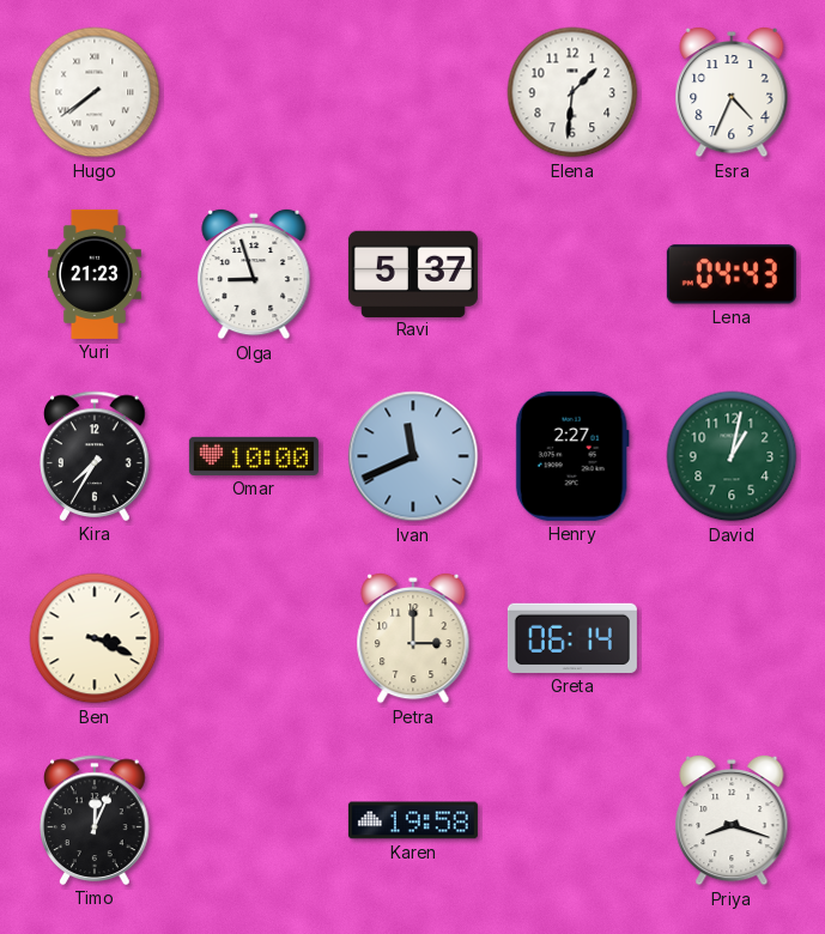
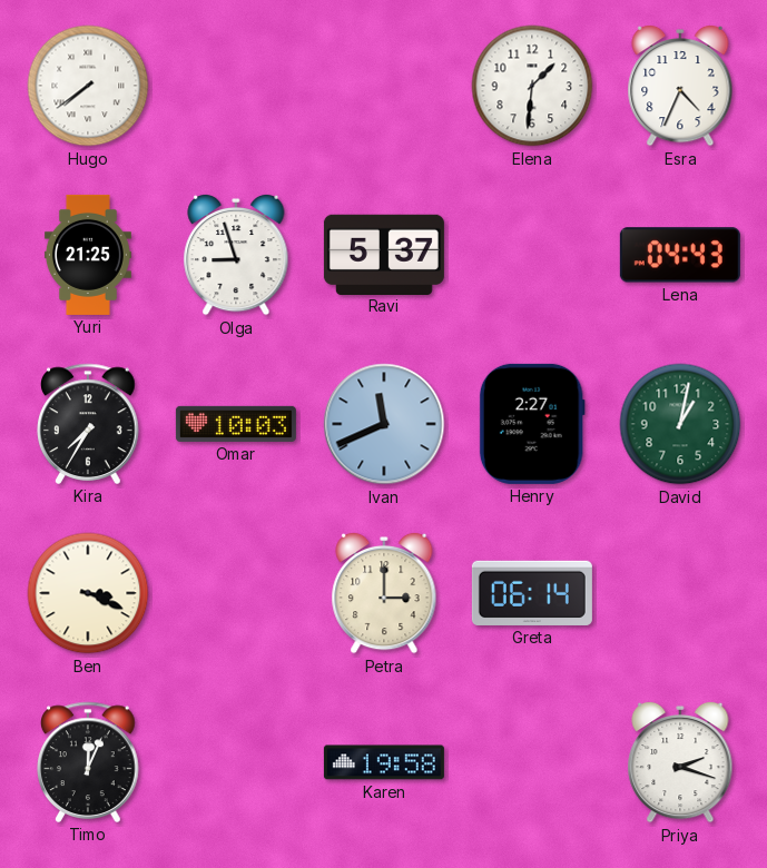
Yuri: 21:23 -> 21:25
Omar: 10:00 -> 10:03
Priya: 8:18 -> 2:18
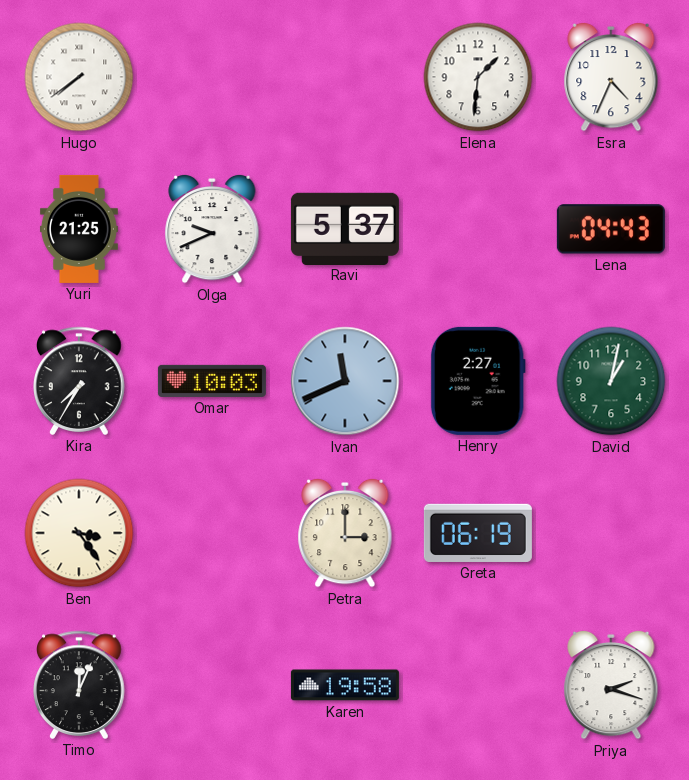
Olga: 8:57 -> 9:41
Ben: 3:19 -> 3:24
Greta: 06:14 -> 06:19
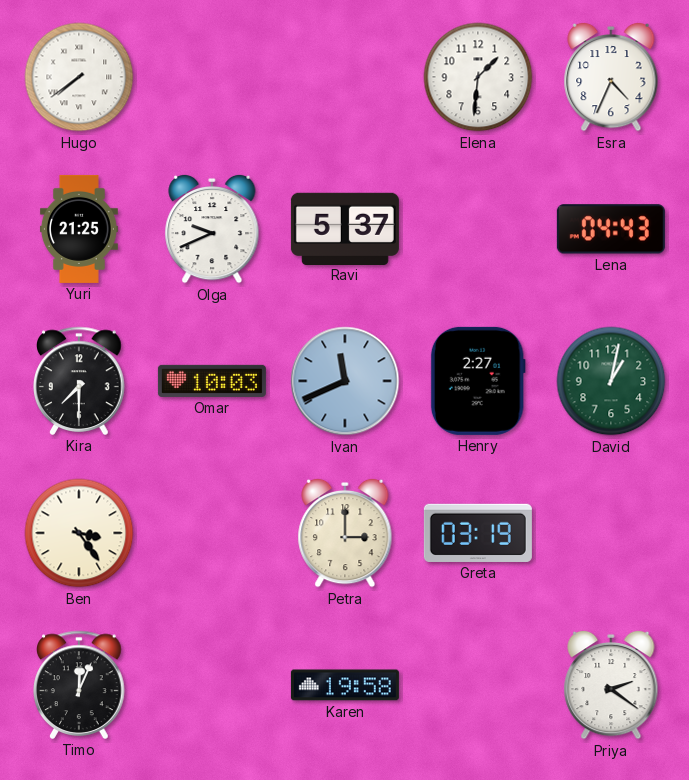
Kira: 7:35 -> 7:30
Greta: 06:19 -> 03:19
Priya: 2:18 -> 2:21
